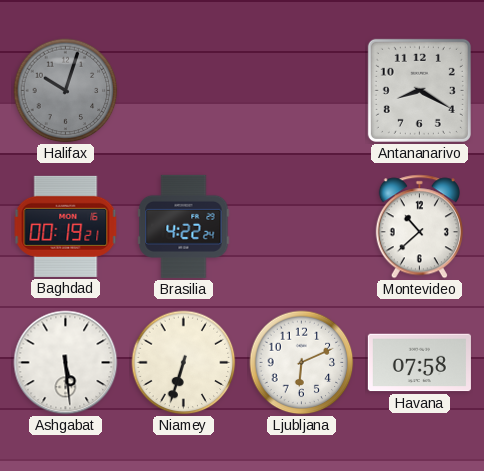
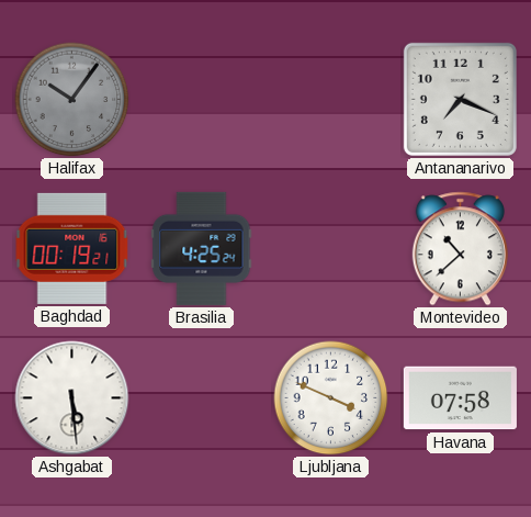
Halifax: 10:03 -> 10:06
Antananarivo: 8:20 -> 7:19
Brasilia: 4:22 -> 4:25
Niamey: 6:33 -> none
Ljubljana: 6:11 -> 3:49
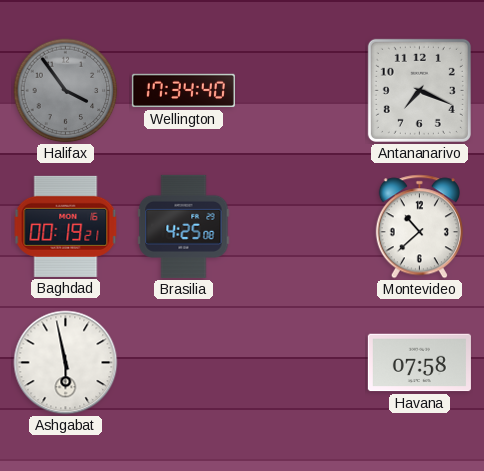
Halifax: 10:06 -> 3:54
Wellington: none -> 17:34
Brasilia: 4:25:24 -> 4:25:08
Ashgabat: 5:29 -> 5:58
Ljubljana: 3:49 -> none
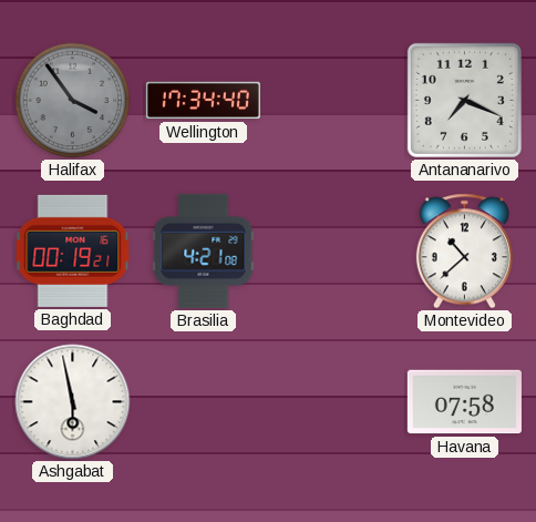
Brasilia: 4:25 -> 4:21
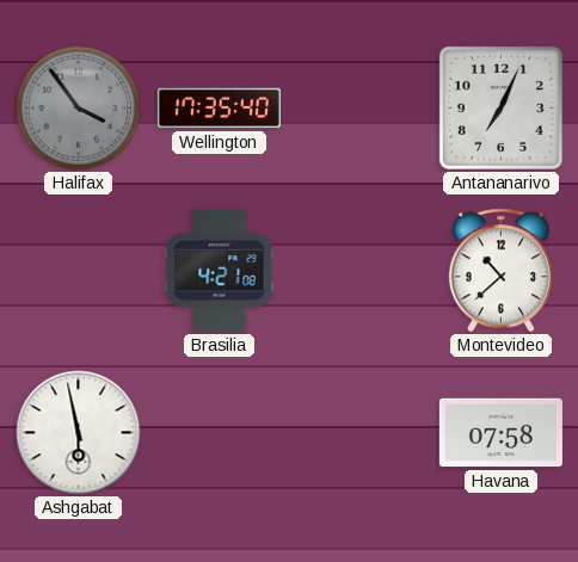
Wellington: 17:34 -> 17:35
Antananarivo: 7:19 -> 7:04
Baghdad: 00:19 -> none
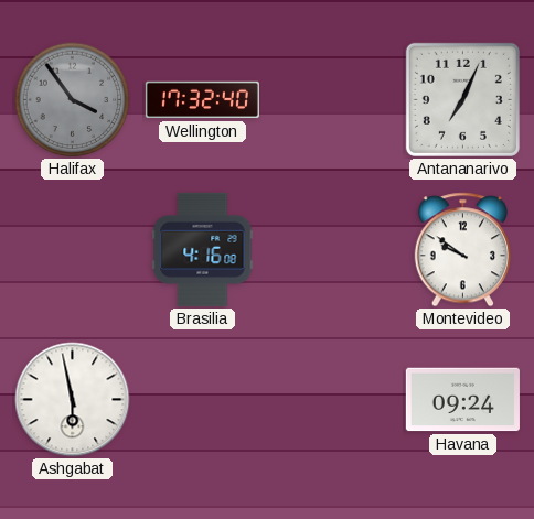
Wellington: 17:35 -> 17:32
Brasilia: 4:21 -> 4:16
Montevideo: 10:38 -> 9:51
Havana: 07:58 -> 09:24
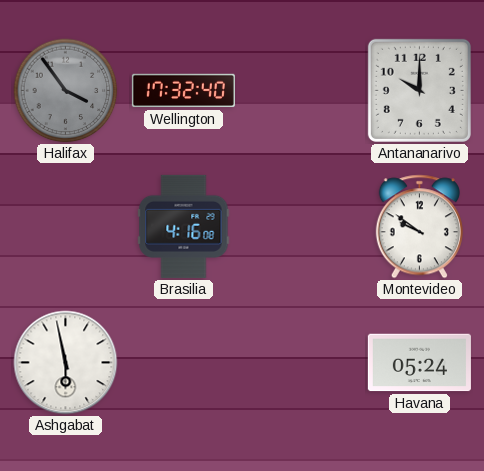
Antananarivo: 7:04 -> 10:00
Havana: 09:24 -> 05:24
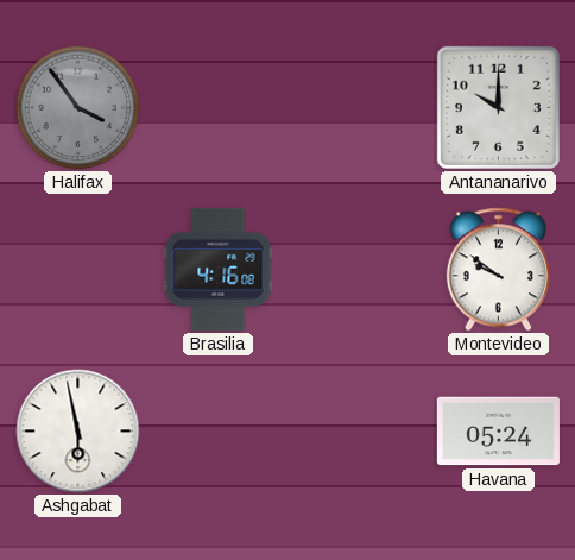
Wellington: 17:32 -> none
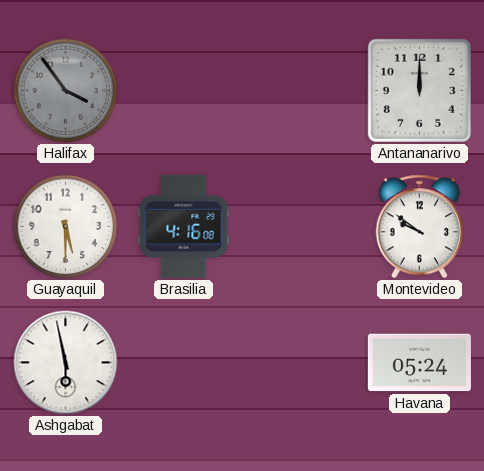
Antananarivo: 10:00 -> 12:00
Guayaquil: none -> 5:30
